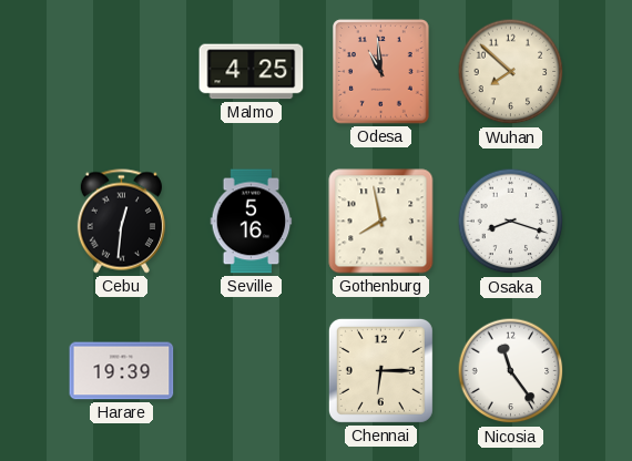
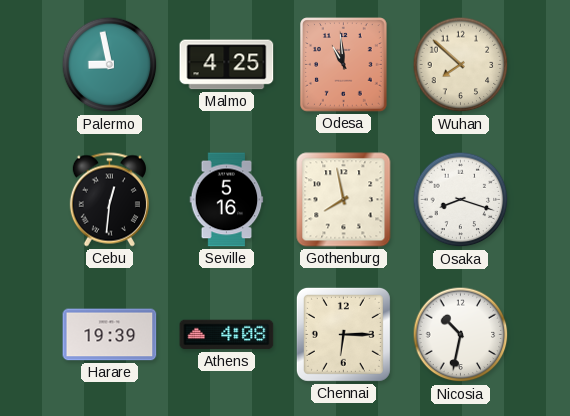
Palermo: none -> 8:58
Athens: none -> 4:08
Nicosia: 11:24 -> 10:32
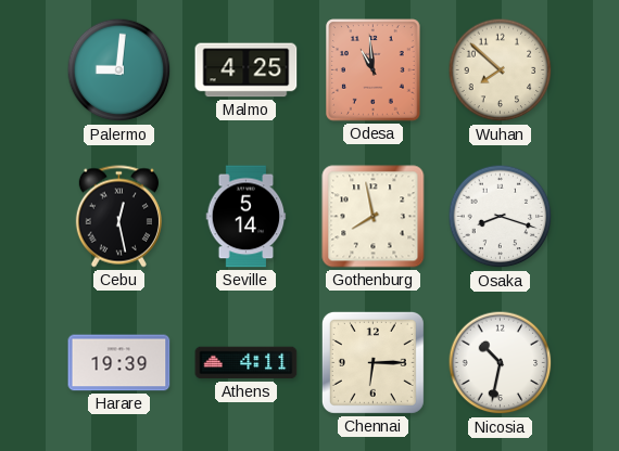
Palermo: 8:58 -> 9:01
Cebu: 12:31 -> 12:28
Seville: 5:16 -> 5:14
Athens: 4:08 -> 4:11
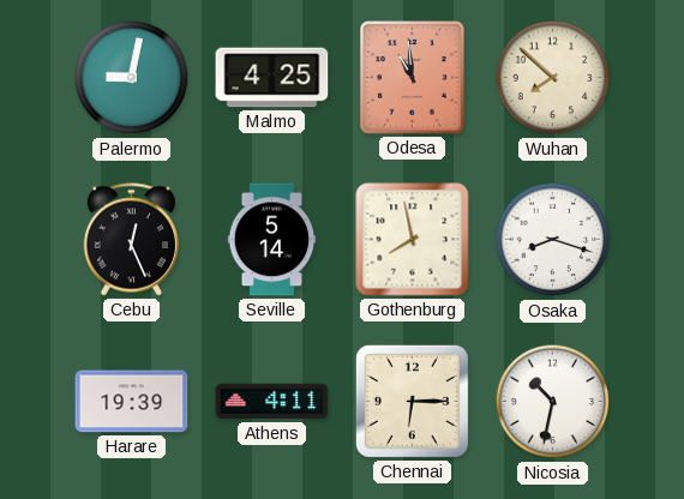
Palermo: 9:01 -> 9:02
Cebu: 12:28 -> 12:26
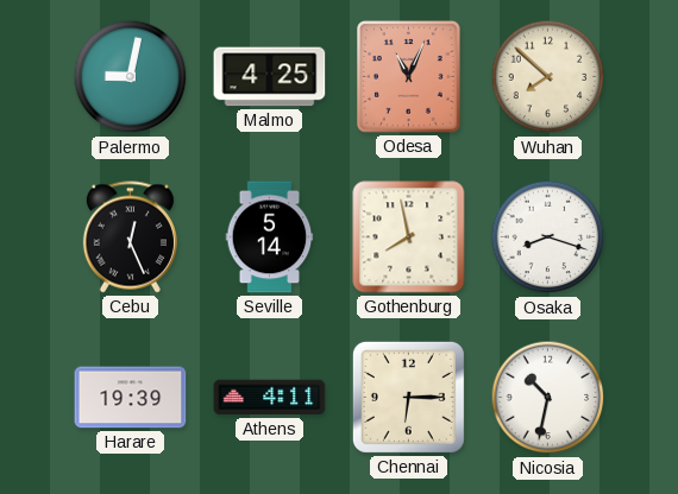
Odesa: 10:59 -> 11:04
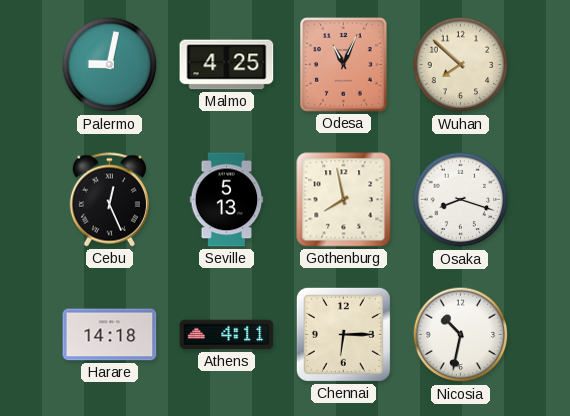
Seville: 5:14 -> 5:13
Harare: 19:39 -> 14:18
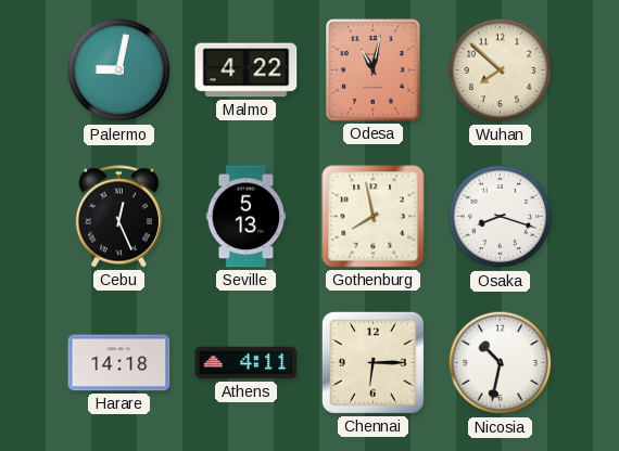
Malmo: 4:25 -> 4:22
Odesa: 11:04 -> 11:02
